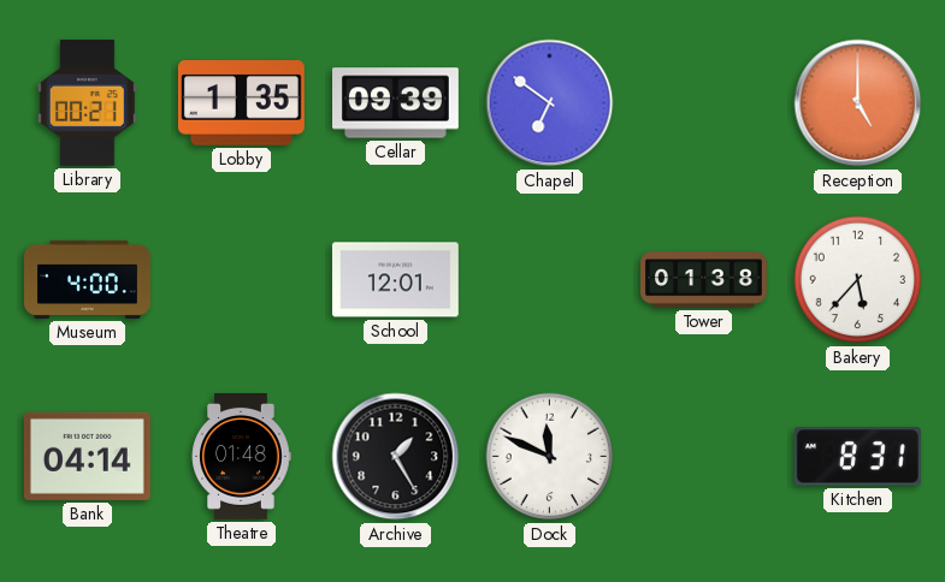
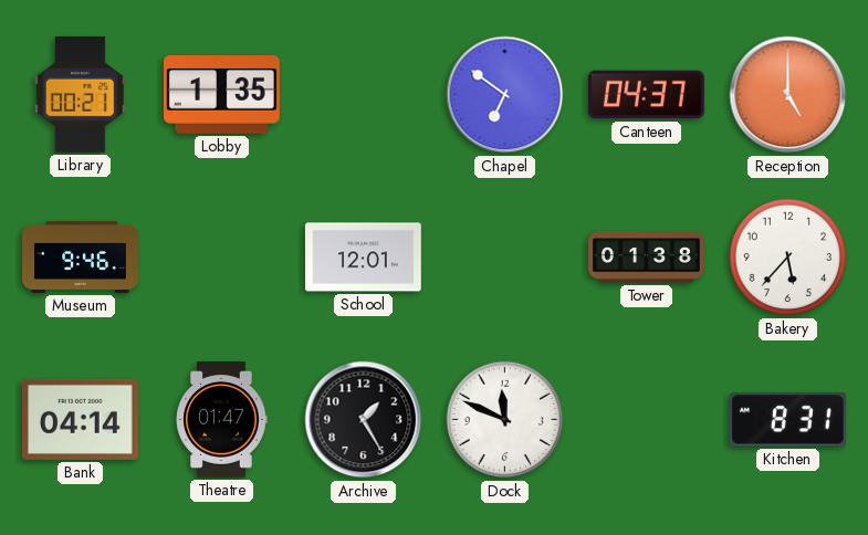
Cellar: 09:39 -> none
Canteen: none -> 04:37
Museum: 4:00 -> 9:46
Theatre: 01:48 -> 01:47
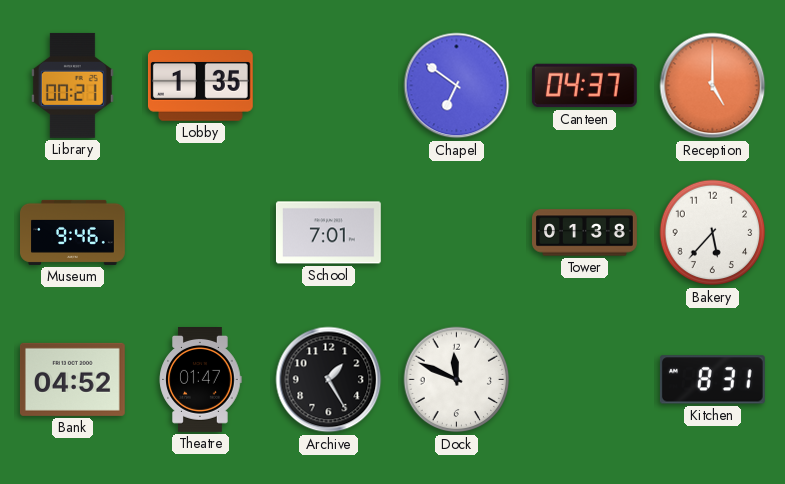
School: 12:01 -> 7:01
Bank: 04:14 -> 04:52
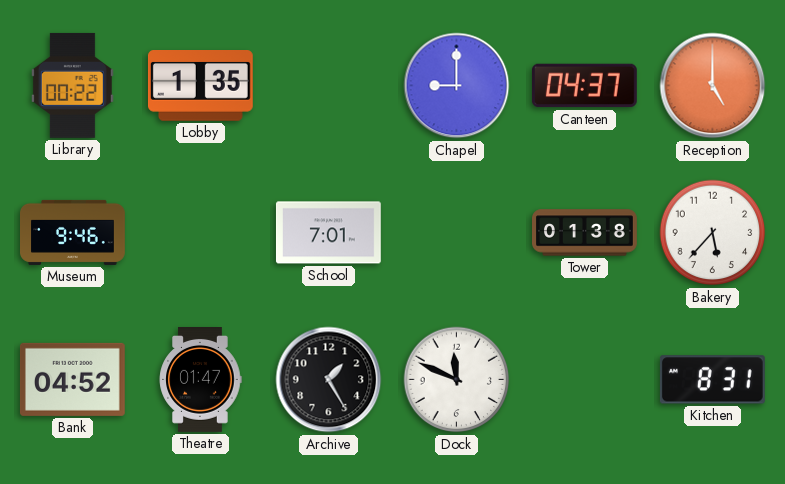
Library: 00:21 -> 00:22
Chapel: 6:51 -> 9:00
